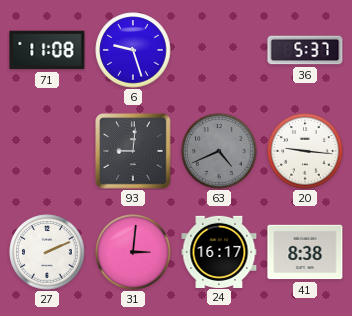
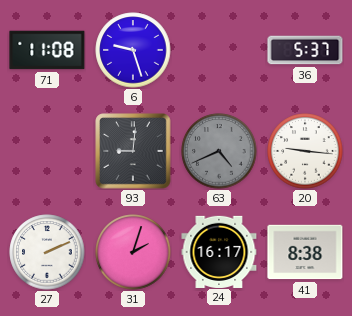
31: 3:01 -> 2:03
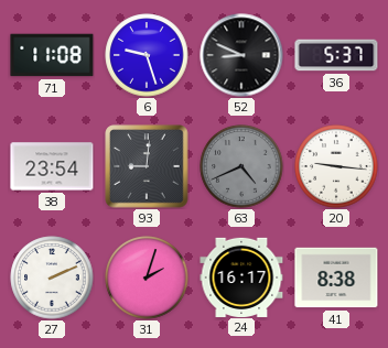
52: none -> 8:49
38: none -> 23:54
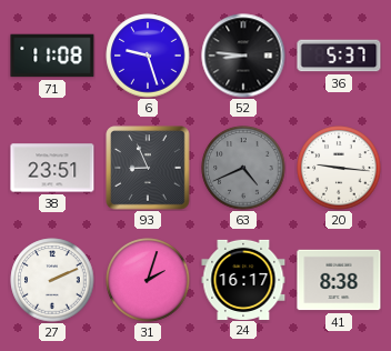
52: 8:49 -> 8:46
38: 23:54 -> 23:51
93: 9:01 -> 8:56
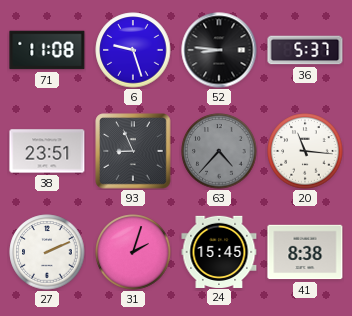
63: 4:41 -> 4:37
20: 9:16 -> 11:16
24: 16:17 -> 15:45
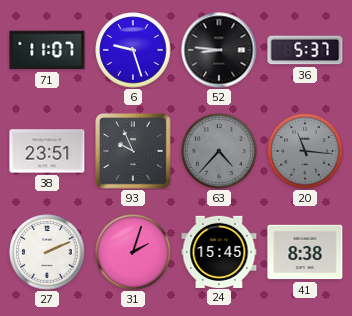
71: 11:08 -> 11:07
93: 8:56 -> 9:56
20 dial: white -> grey
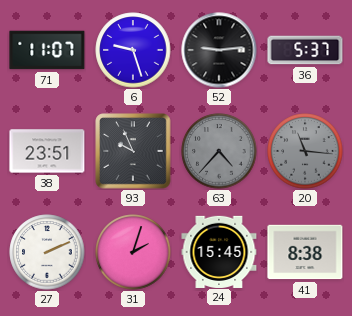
52: 8:46 -> 9:14
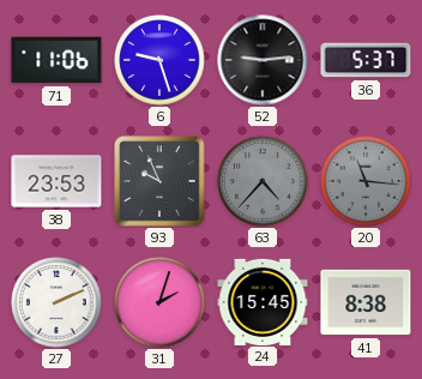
71: 11:07 -> 11:06
38: 23:51 -> 23:53
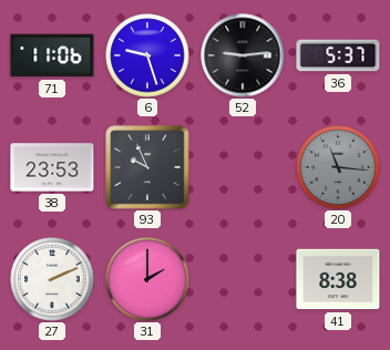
63: 4:37 -> none
31: 2:03 -> 2:00
24: 15:45 -> none
